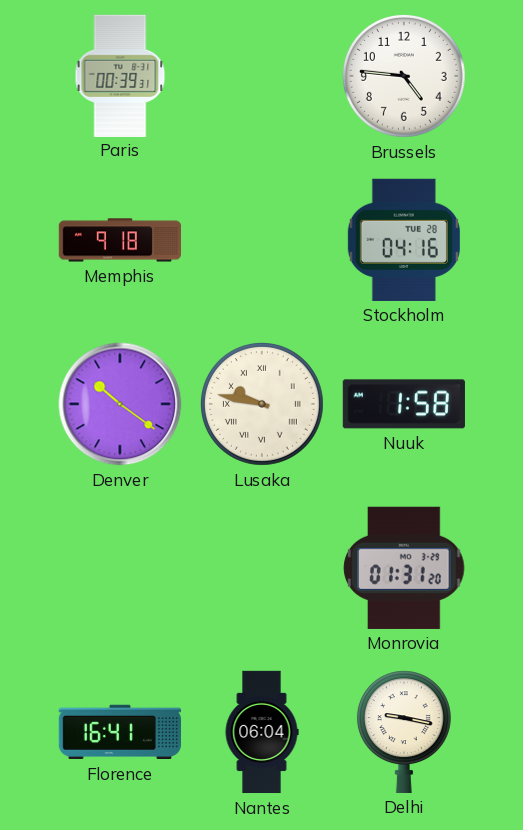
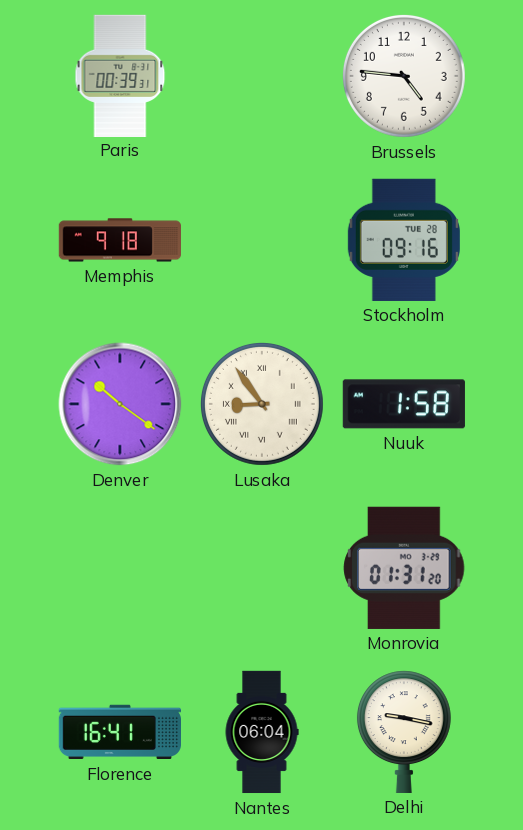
Stockholm: 04:16 -> 09:16
Lusaka: 9:47 -> 8:54
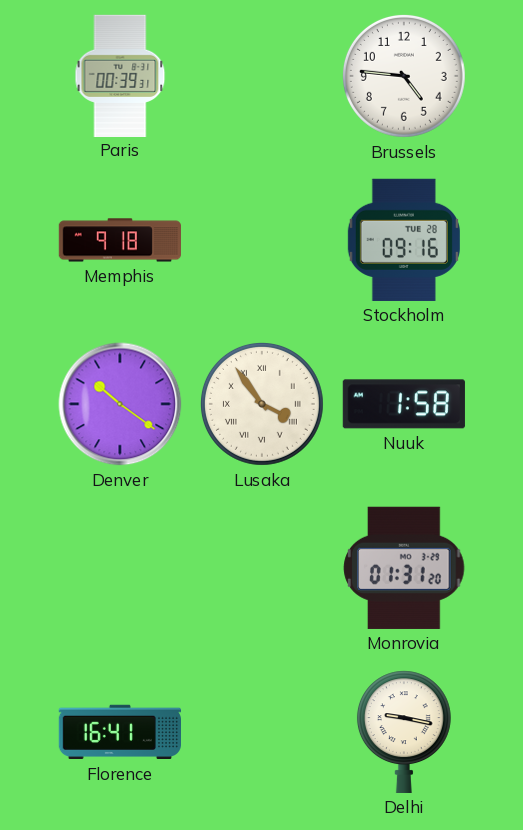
Lusaka: 8:54 -> 3:54
Nantes: 06:04 -> none
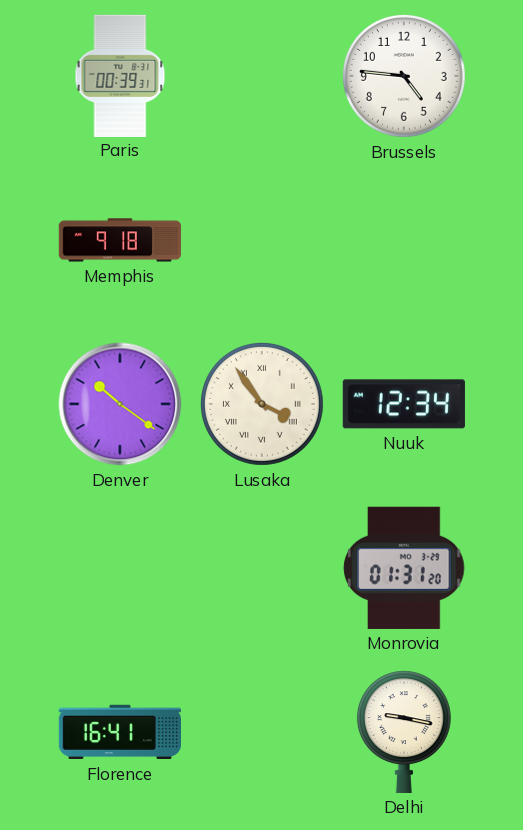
Stockholm: 09:16 -> none
Nuuk: 1:58 -> 12:34
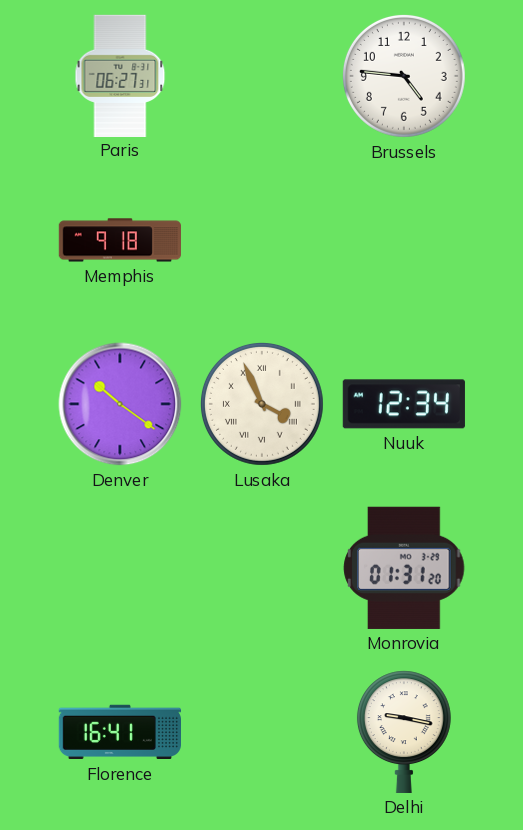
Paris: 00:39 -> 06:27
Lusaka: 3:54 -> 3:56
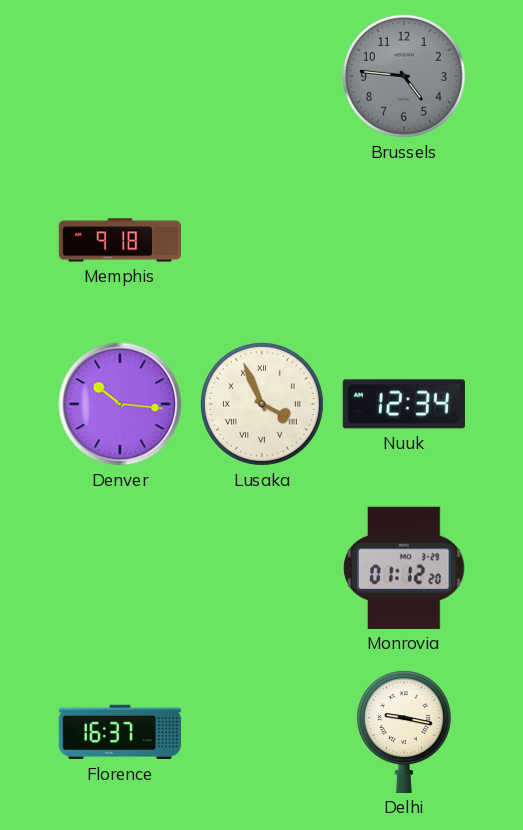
Paris: 06:27 -> none
Brussels dial: white -> grey
Denver: 10:21 -> 10:16
Monrovia: 01:31 -> 01:12
Florence: 16:41 -> 16:37
